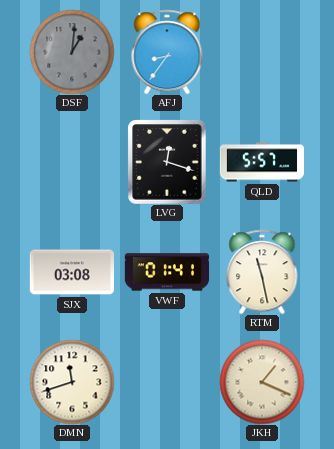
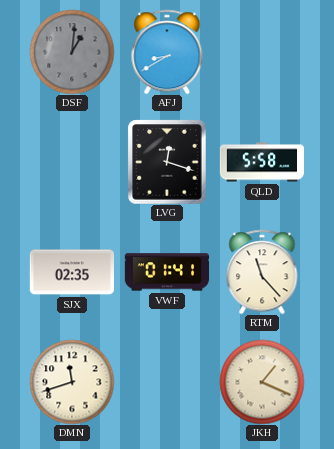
AFJ: 8:36 -> 8:40
QLD: 5:57 -> 5:58
SJX: 03:08 -> 02:35
RTM: 11:28 -> 11:23
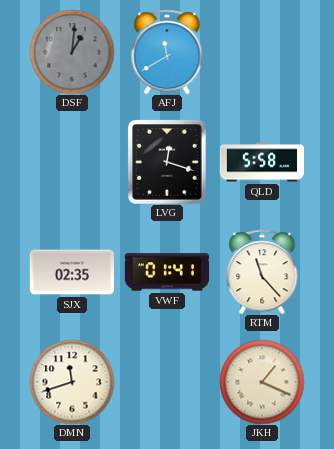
AFJ: 8:40 -> 11:40
